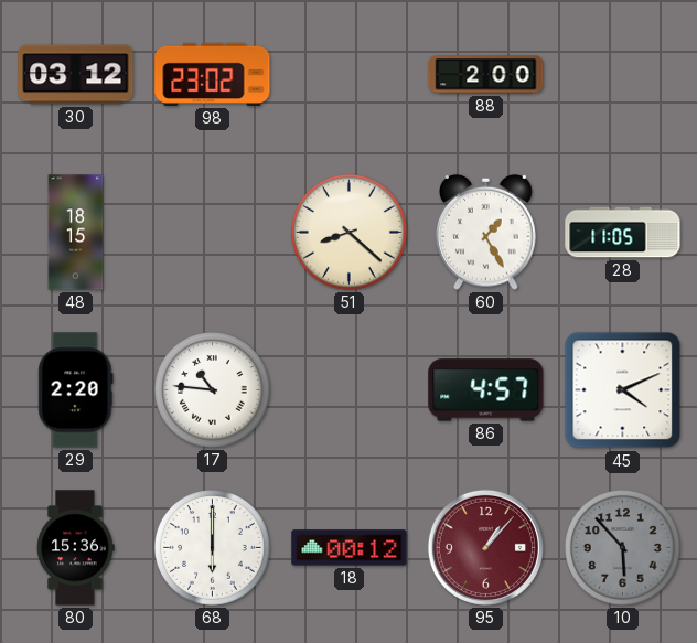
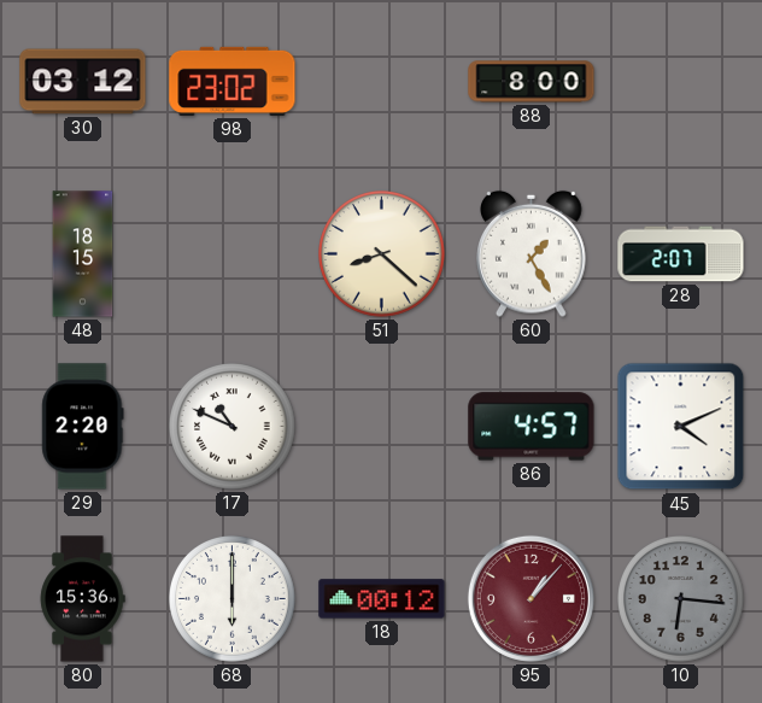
88: 2:00 -> 8:00
28: 11:05 -> 2:07
17: 10:46 -> 10:49
10: 5:53 -> 6:16
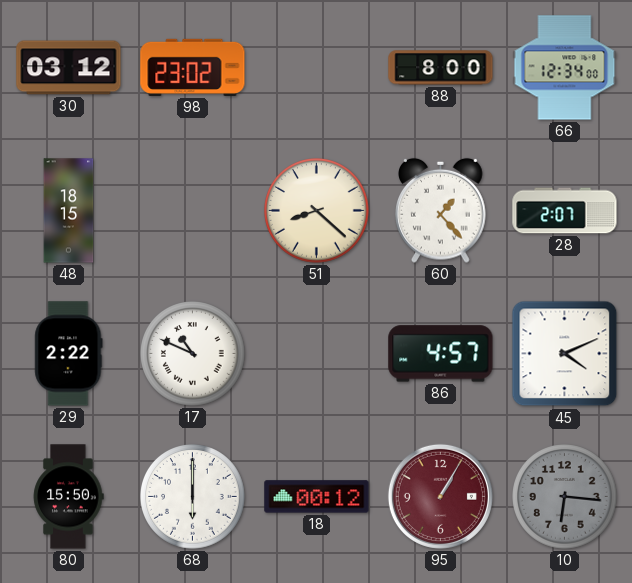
66: none -> 12:34
60: 1:25 -> 1:23
29: 2:20 -> 2:22
80: 15:36 -> 15:50
95: 1:07 -> 1:05
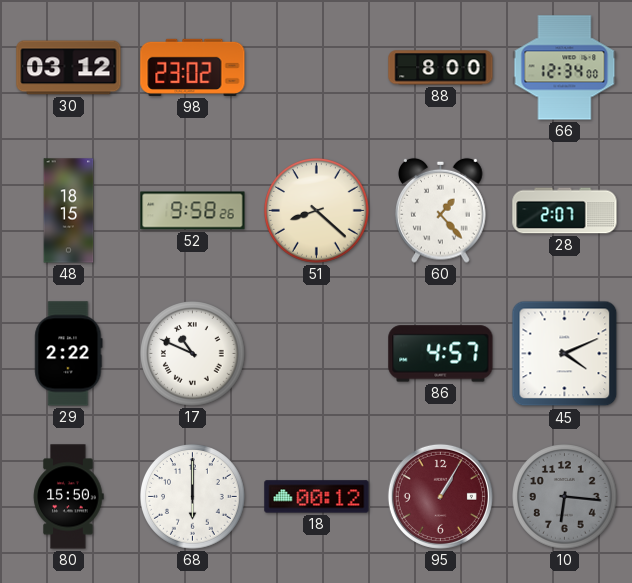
52: none -> 9:58
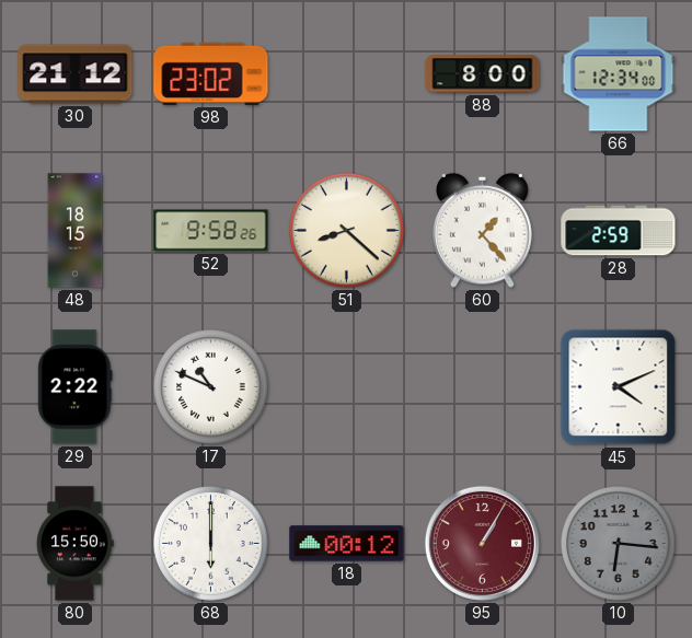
30: 03:12 -> 21:12
28: 2:07 -> 2:59
86: 4:57 -> none
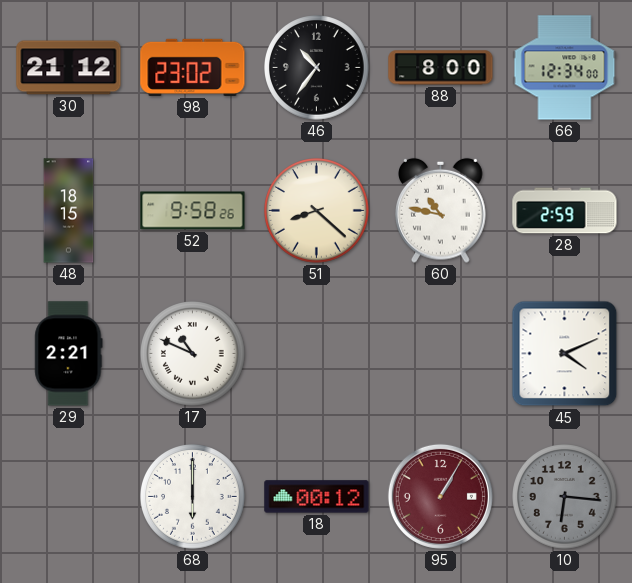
46: none -> 10:36
60: 1:23 -> 10:47
29: 2:22 -> 2:21
80: 15:50 -> none
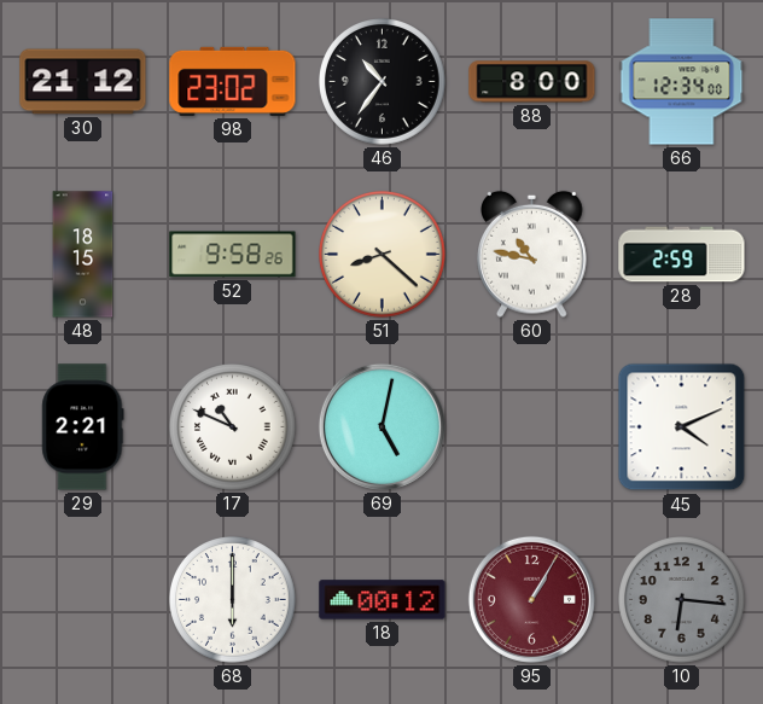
69: none -> 5:02
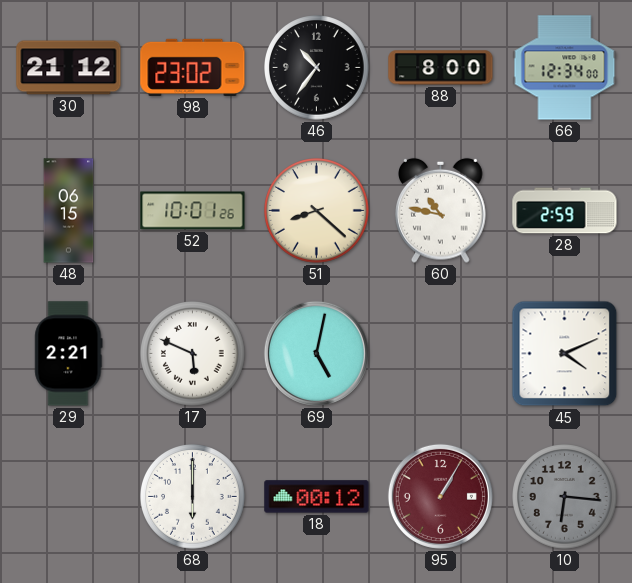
48: 18:15 -> 06:15
52: 9:58 -> 10:01
17: 10:49 -> 5:49
